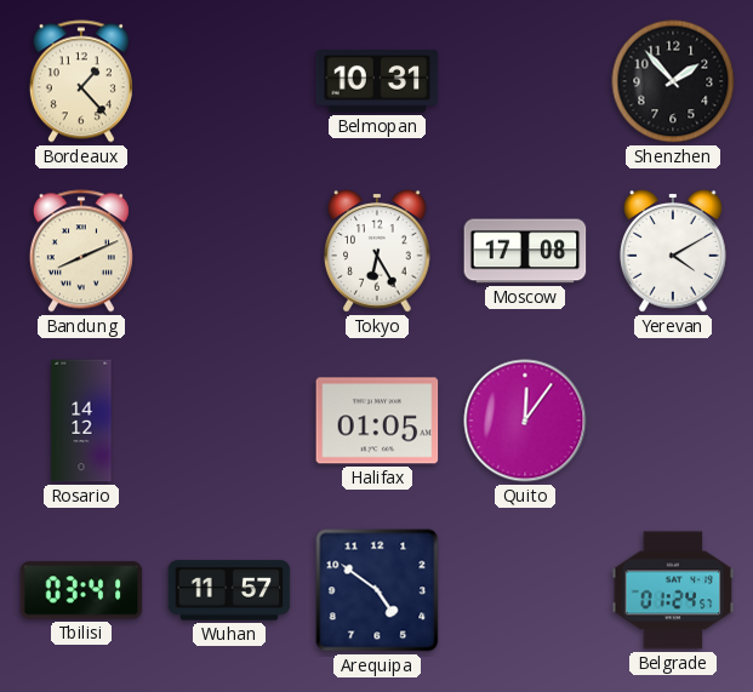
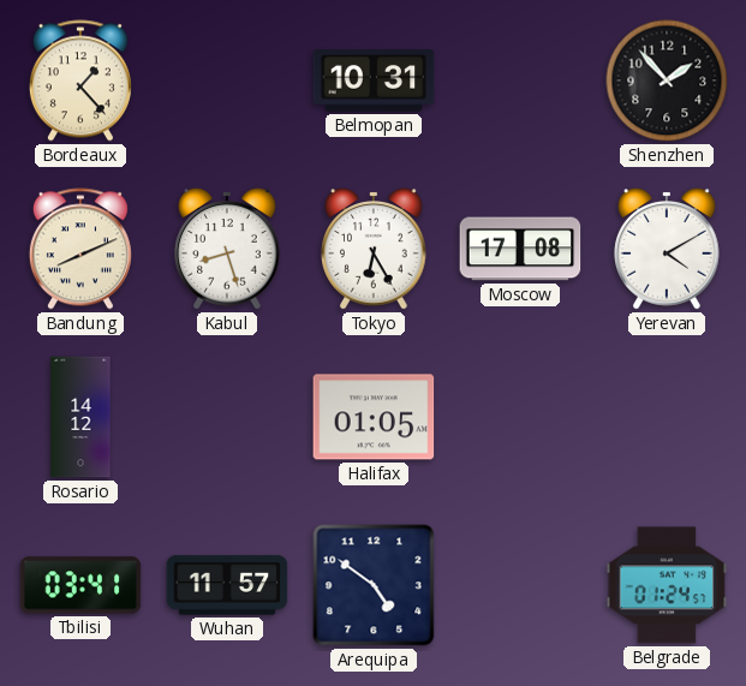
Kabul: none -> 8:27
Quito: 12:06 -> none
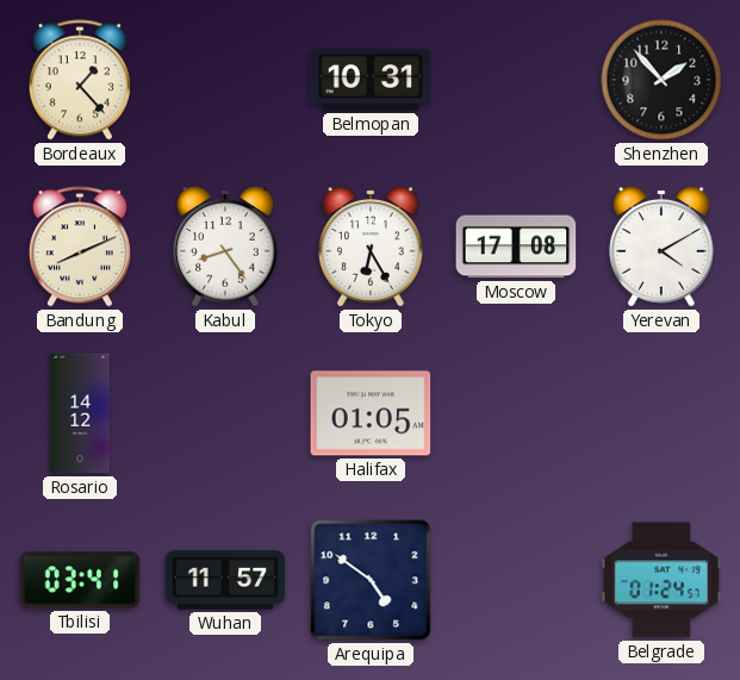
Kabul: 8:27 -> 8:24
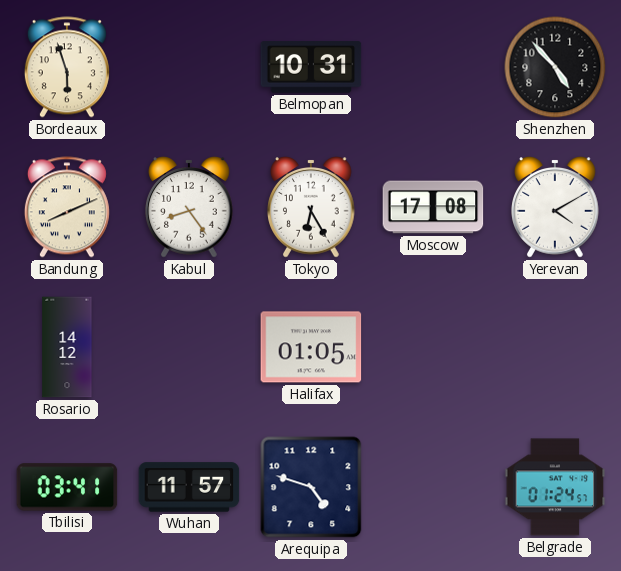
Bordeaux: 1:23 -> 5:57
Shenzhen: 1:53 -> 4:53
Arequipa: 4:51 -> 4:48
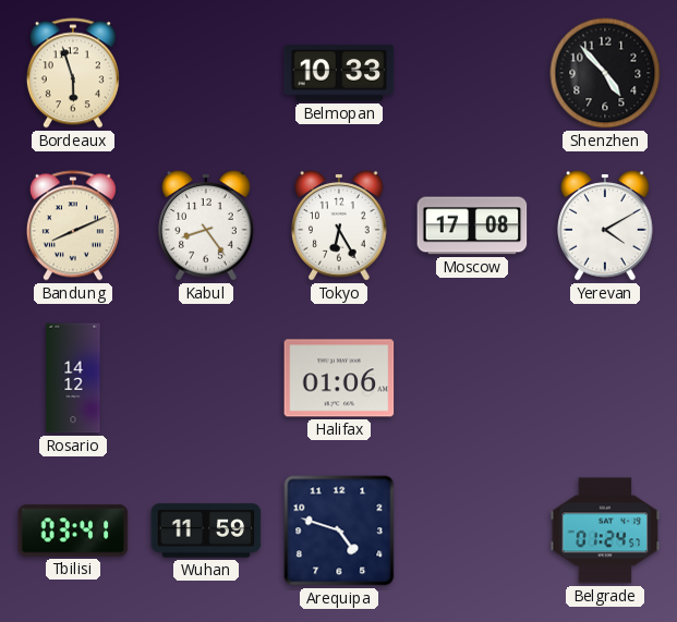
Belmopan: 10:31 -> 10:33
Halifax: 01:05 -> 01:06
Wuhan: 11:57 -> 11:59
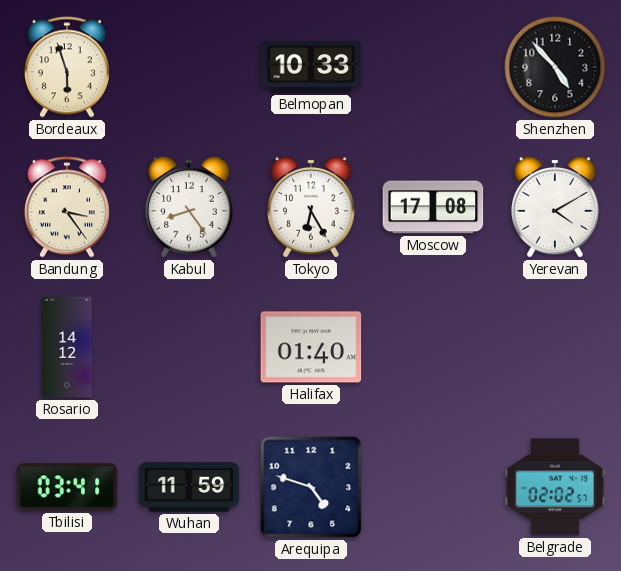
Bandung: 8:11 -> 3:24
Halifax: 01:06 -> 01:40
Belgrade: 01:24 -> 02:02
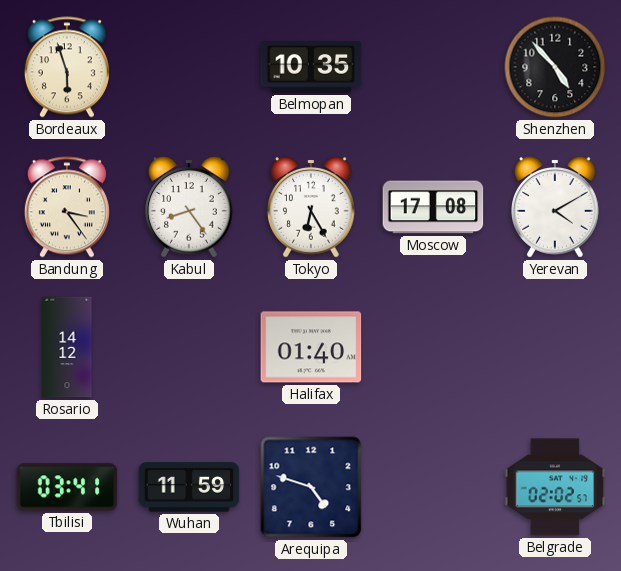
Belmopan: 10:33 -> 10:35
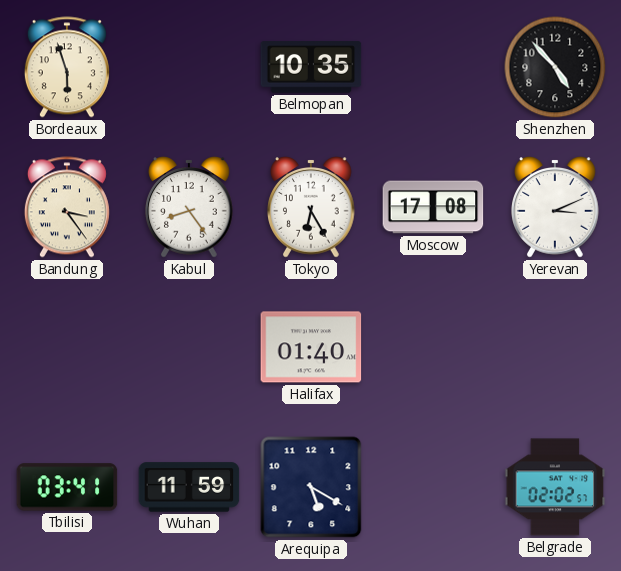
Yerevan: 4:10 -> 3:11
Rosario: 14:12 -> none
Arequipa: 4:48 -> 5:20
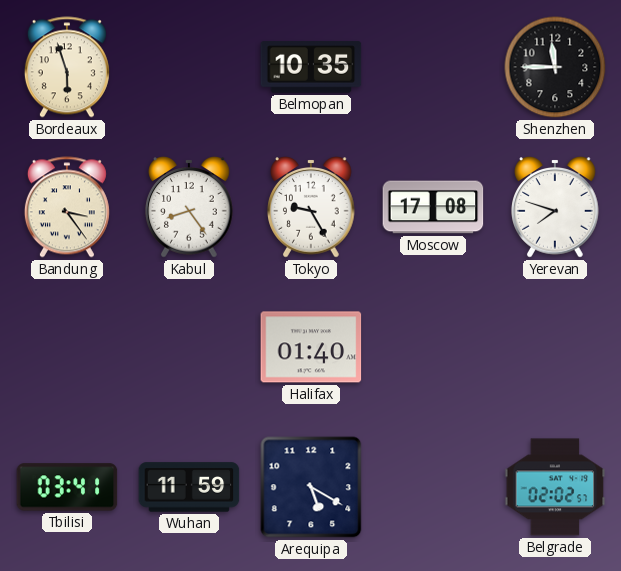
Shenzhen: 4:53 -> 11:45
Tokyo: 6:25 -> 9:25
Yerevan: 3:11 -> 7:48
